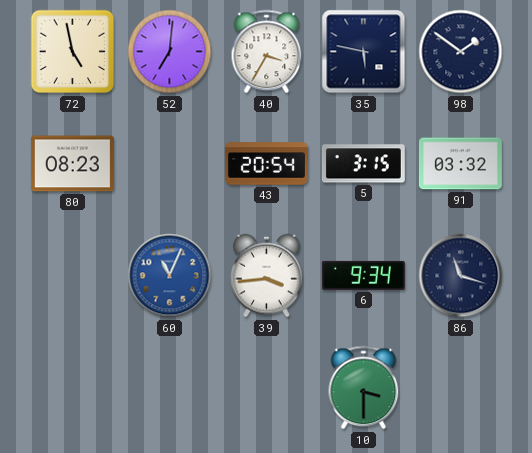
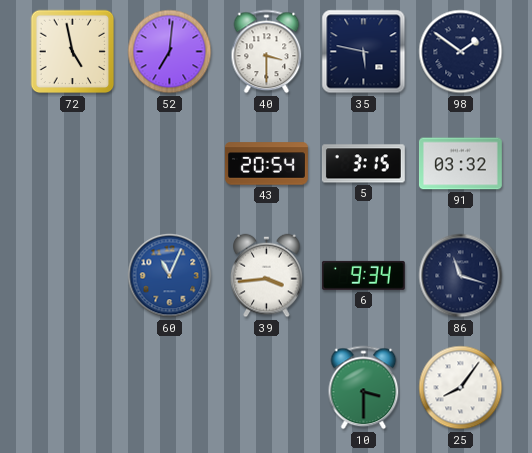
40: 3:35 -> 3:30
80: 08:23 -> none
25: none -> 8:06
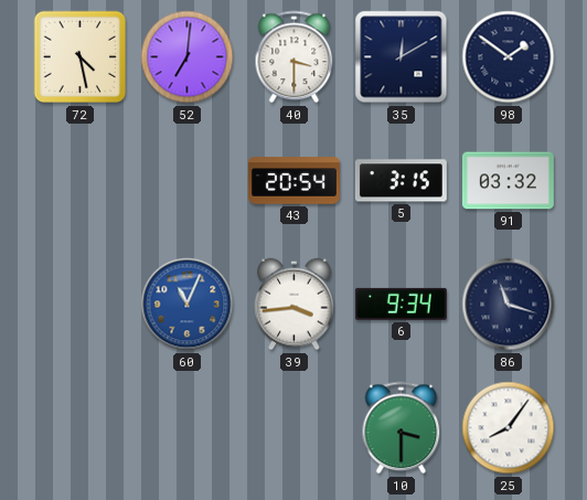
72: 4:58 -> 4:28
35: 5:47 -> 12:10
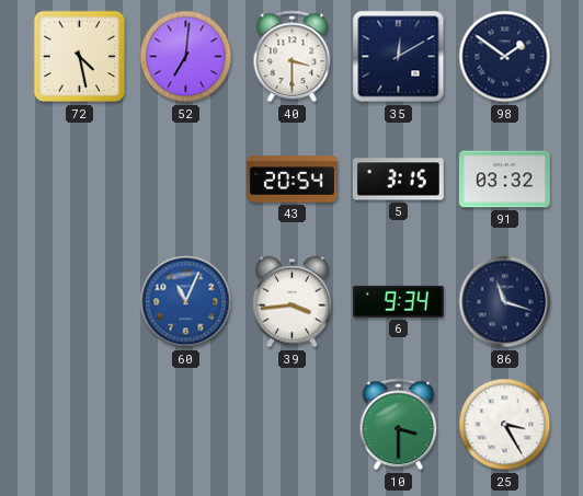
25: 8:06 -> 3:25
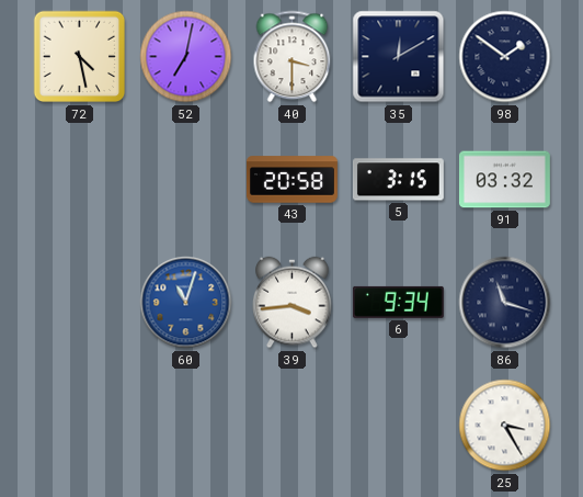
52: 7:01 -> 7:02
43: 20:54 -> 20:58
60: 11:04 -> 11:03
10: 3:30 -> none
